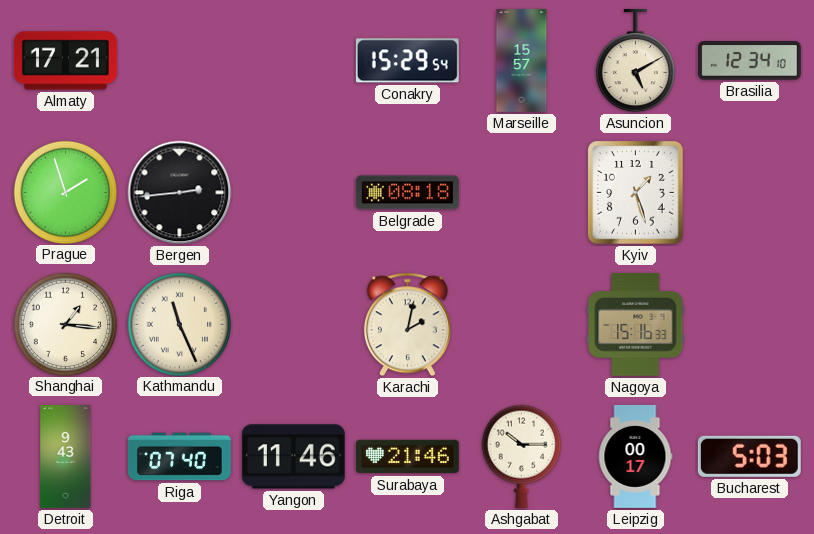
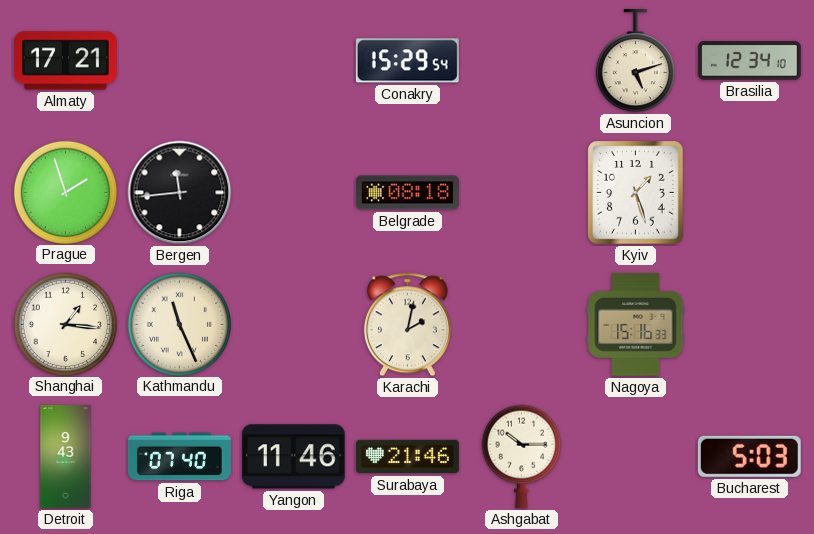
Marseille: 15:57 -> none
Asuncion: 5:10 -> 5:12
Bergen: 2:44 -> 11:44
Leipzig: 00:17 -> none
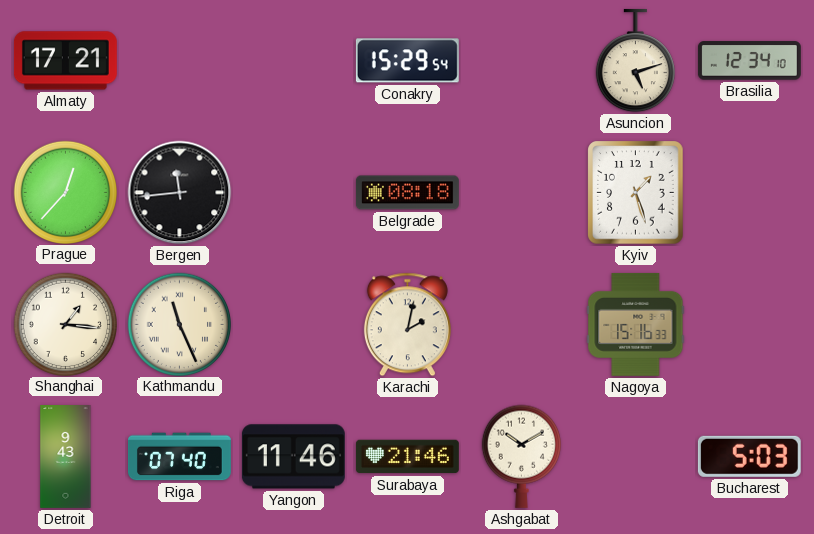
Prague: 1:57 -> 12:37
Ashgabat: 10:15 -> 10:10
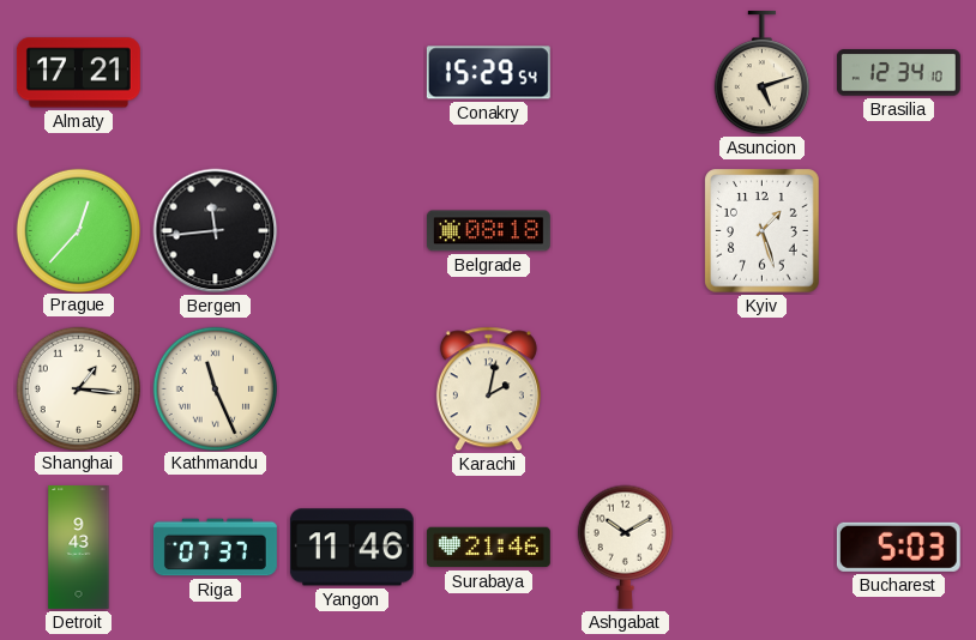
Nagoya: 15:16 -> none
Riga: 07:40 -> 07:37
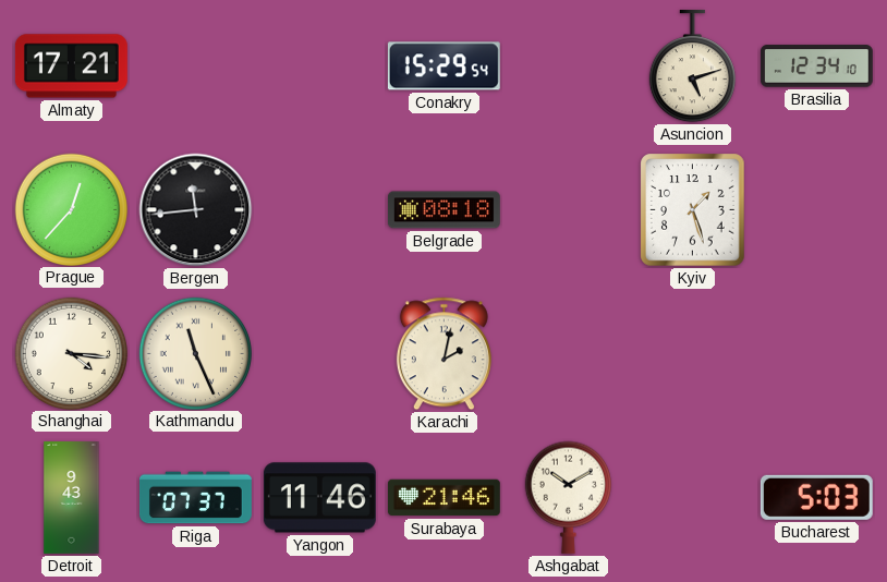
Shanghai: 1:16 -> 4:16
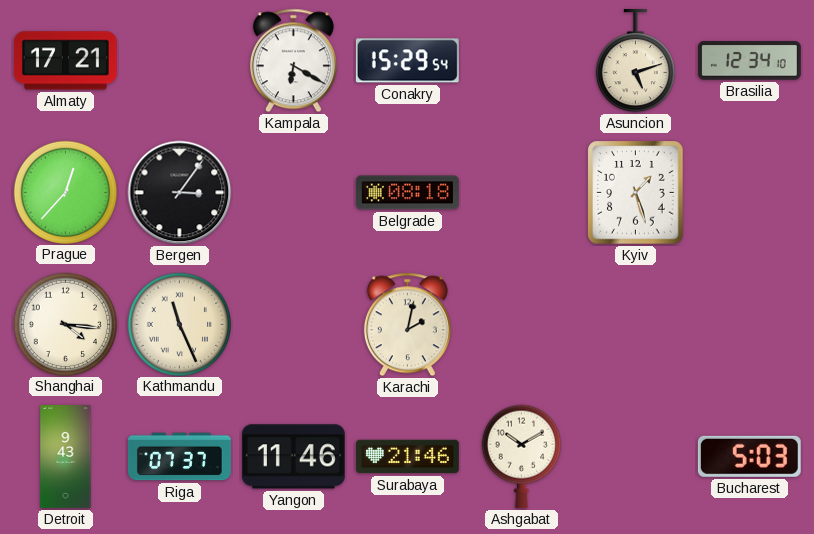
Kampala: none -> 6:20
Bergen: 11:44 -> 3:06
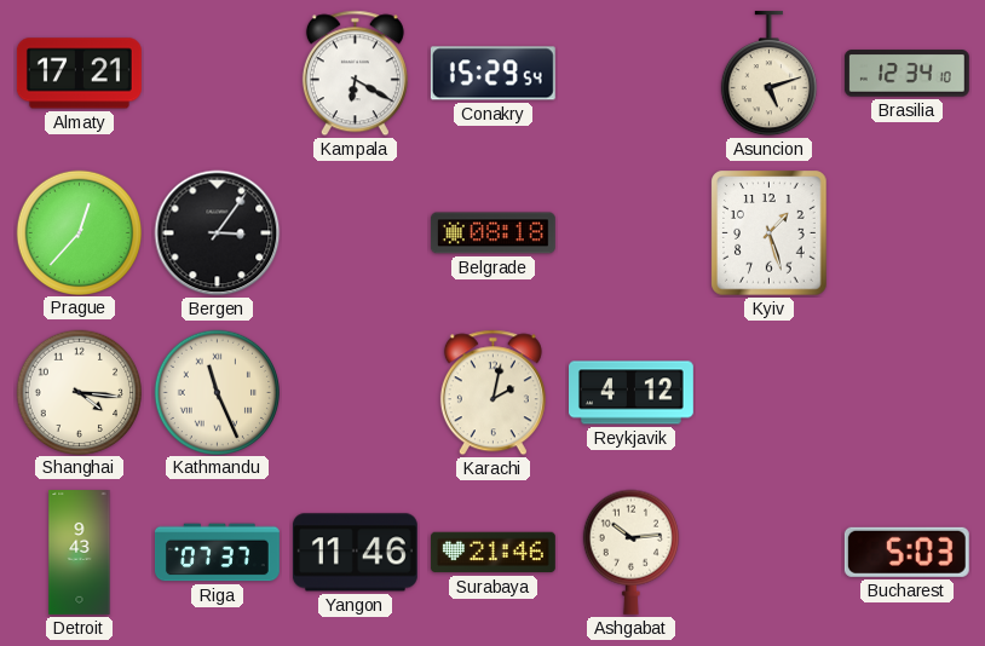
Reykjavik: none -> 4:12
Ashgabat: 10:10 -> 10:14
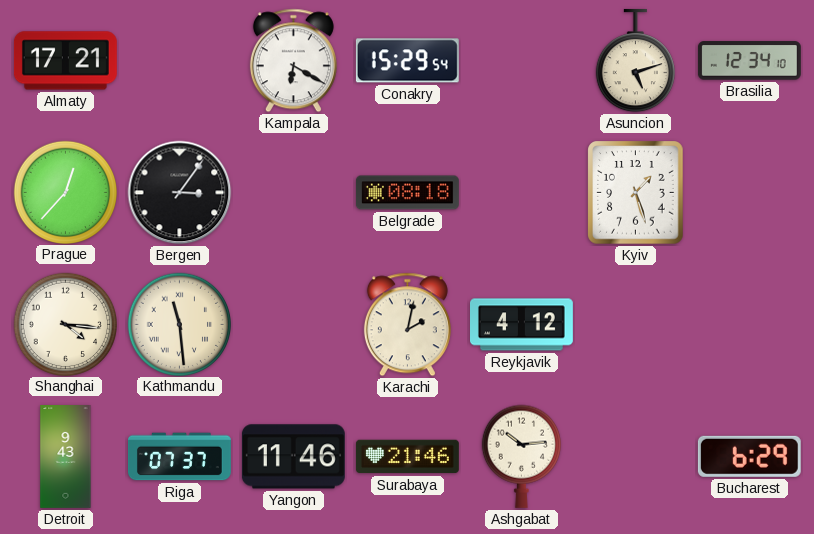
Kathmandu: 11:26 -> 11:29
Bucharest: 5:03 -> 6:29
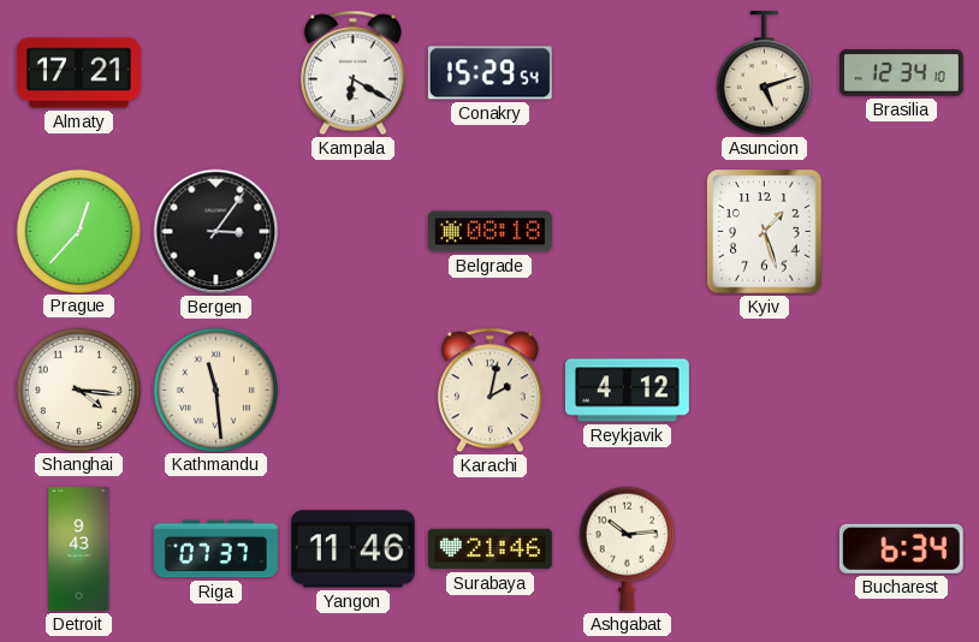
Bucharest: 6:29 -> 6:34
